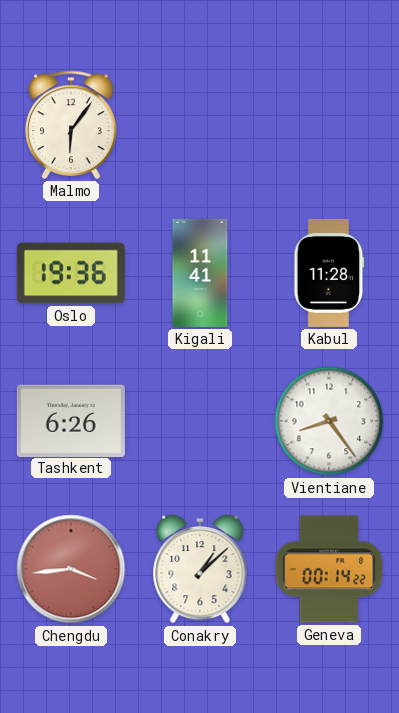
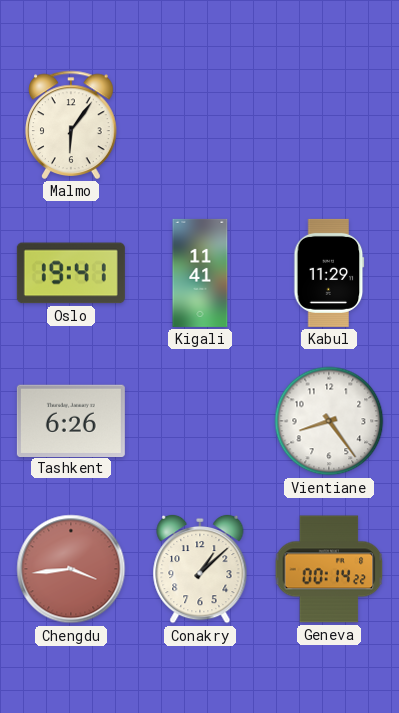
Oslo: 19:36 -> 19:41
Kabul: 11:28 -> 11:29
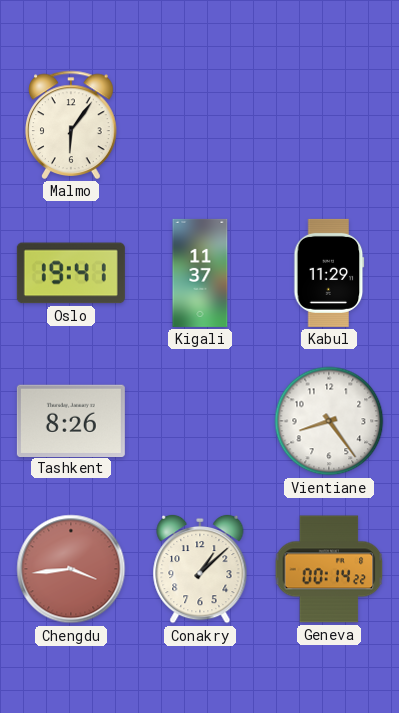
Kigali: 11:41 -> 11:37
Tashkent: 6:26 -> 8:26
